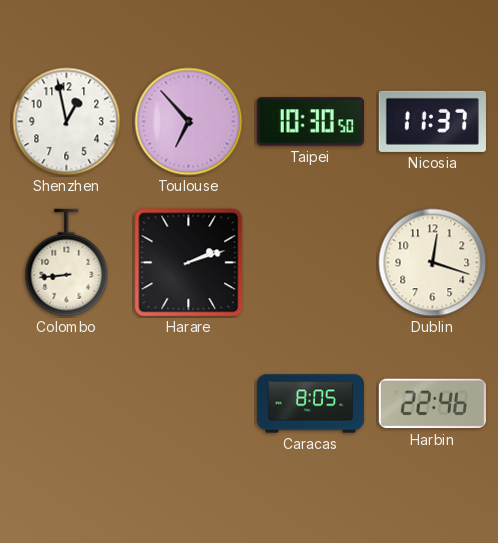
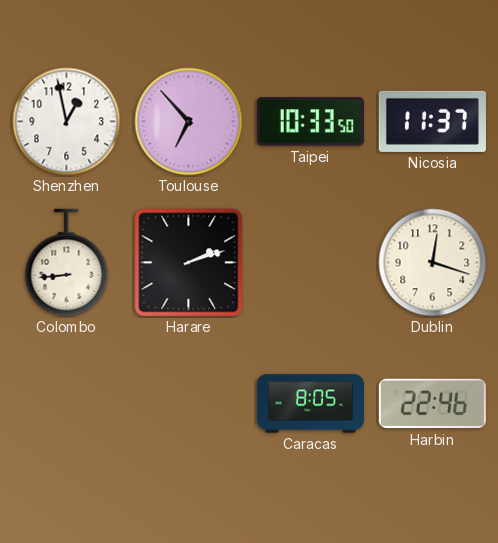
Taipei: 10:30 -> 10:33
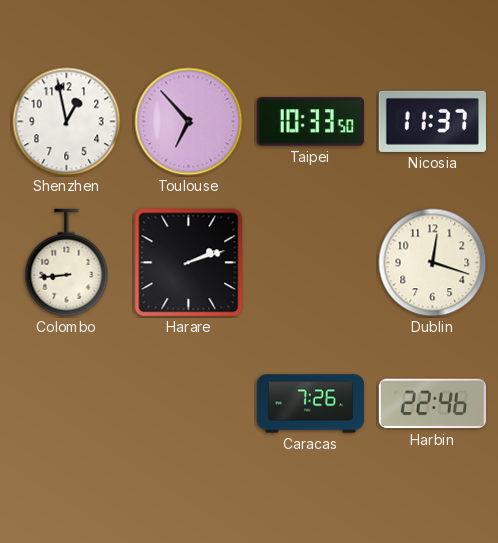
Caracas: 8:05 -> 7:26
